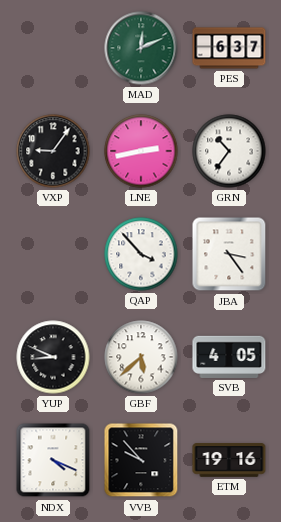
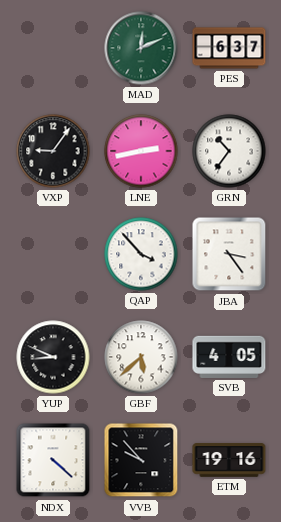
NDX: 4:19 -> 4:22
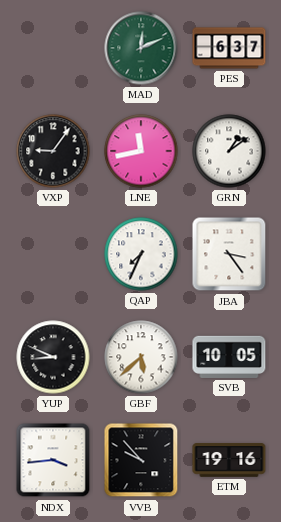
LNE: 2:43 -> 11:43
GRN: 10:36 -> 1:09
QAP: 3:53 -> 7:34
SVB: 4:05 -> 10:05
NDX: 4:22 -> 3:44
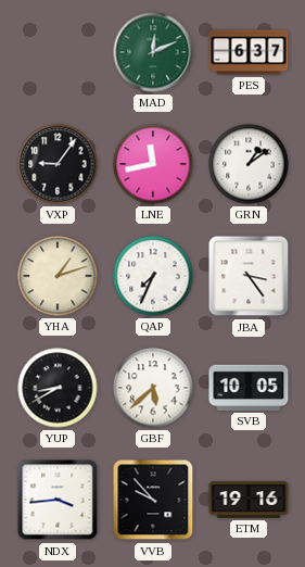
YHA: none -> 1:12
YUP: 8:49 -> 8:40
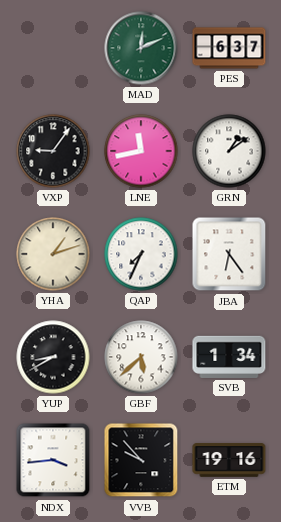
JBA: 3:24 -> 6:24
SVB: 10:05 -> 1:34
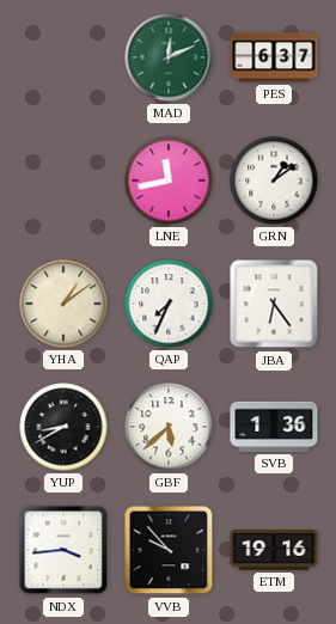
VXP: 9:06 -> none
YHA: 1:12 -> 1:09
SVB: 1:34 -> 1:36
